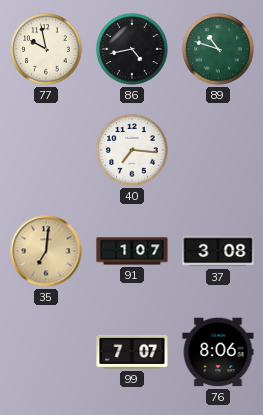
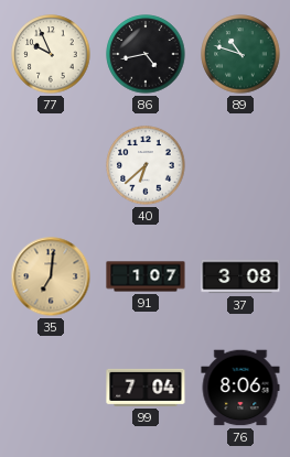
77: 9:58 -> 9:56
40: 7:16 -> 6:38
99: 7:07 -> 7:04
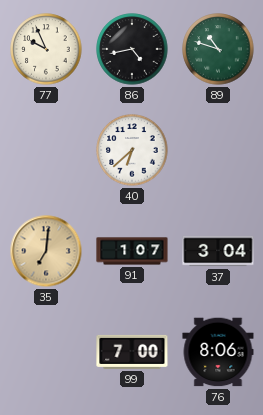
37: 3:08 -> 3:04
99: 7:04 -> 7:00
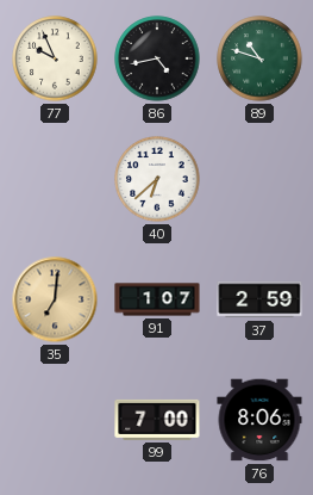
37: 3:04 -> 2:59
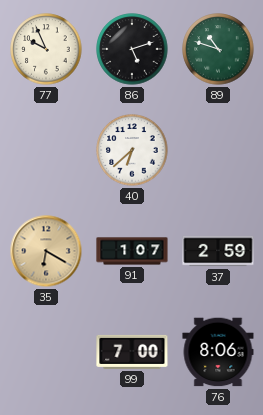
86: 4:43 -> 5:12
35: 7:01 -> 6:20
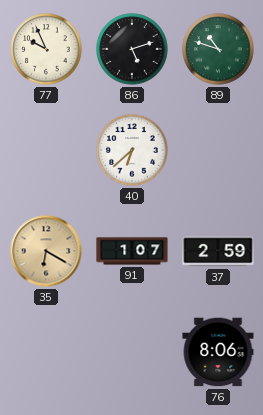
99: 7:00 -> none
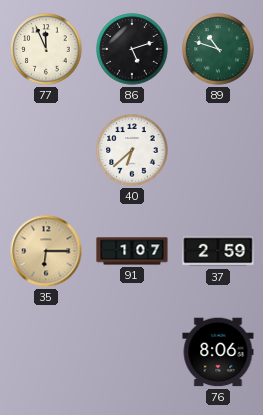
77: 9:56 -> 11:56
35: 6:20 -> 6:15
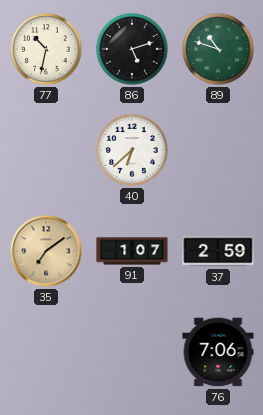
77: 11:56 -> 10:32
35: 6:15 -> 7:09
76: 8:06 -> 7:06
